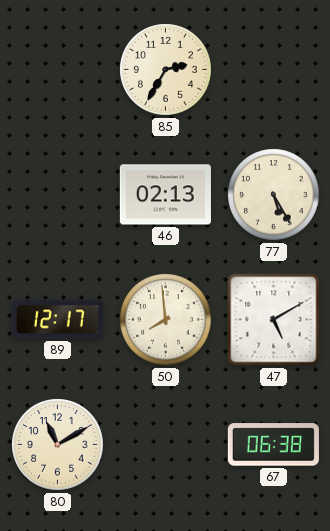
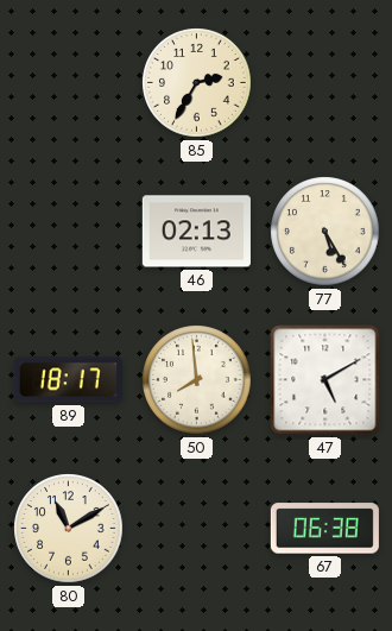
89: 12:17 -> 18:17
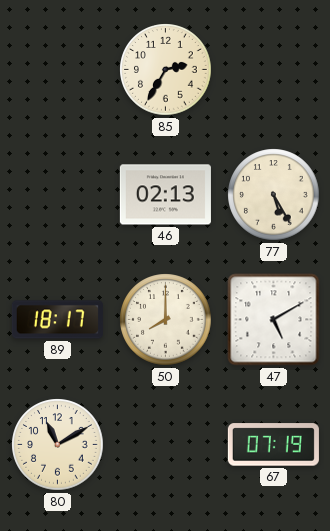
50: 7:59 -> 8:00
67: 06:38 -> 07:19
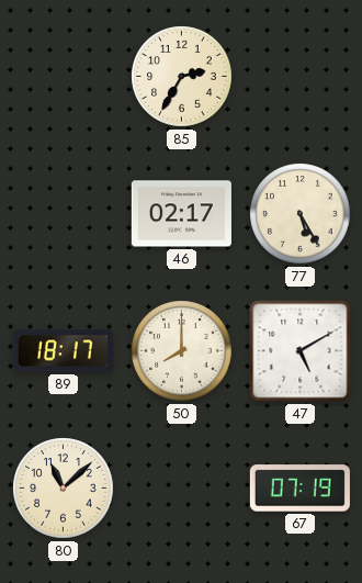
46: 02:13 -> 02:17
80: 11:10 -> 11:08
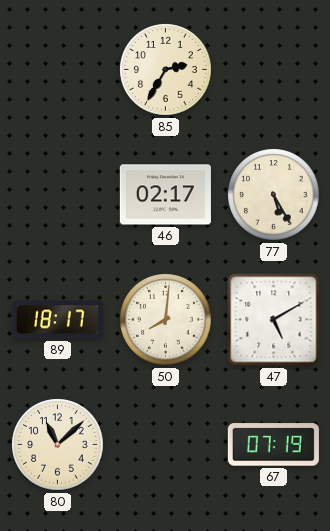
50: 8:00 -> 8:01
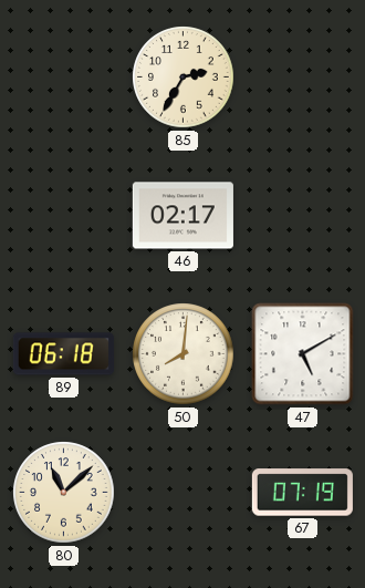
77: 5:25 -> none
89: 18:17 -> 06:18
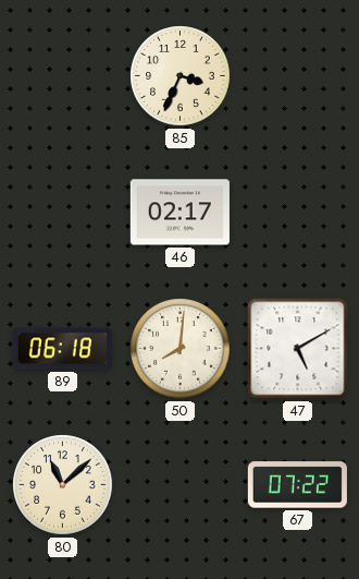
85: 2:35 -> 3:34
67: 07:19 -> 07:22
